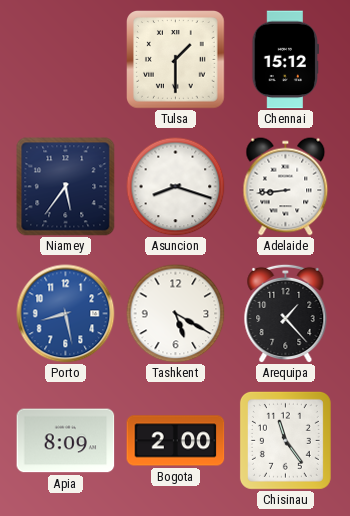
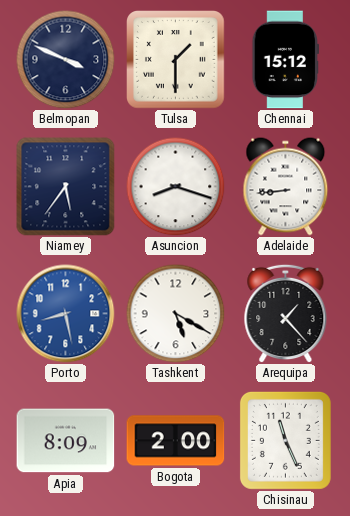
Belmopan: none -> 3:49
Chisinau: 11:24 -> 11:26
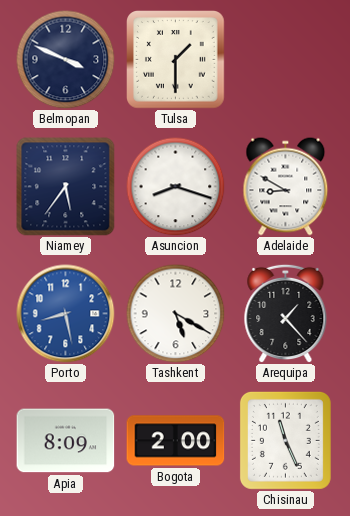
Chennai: 15:12 -> none
Adelaide: 8:44 -> 8:50
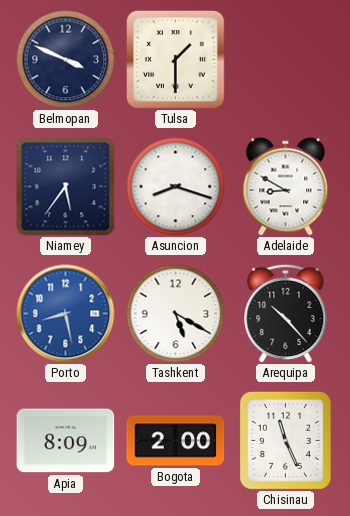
Arequipa: 1:23 -> 10:23
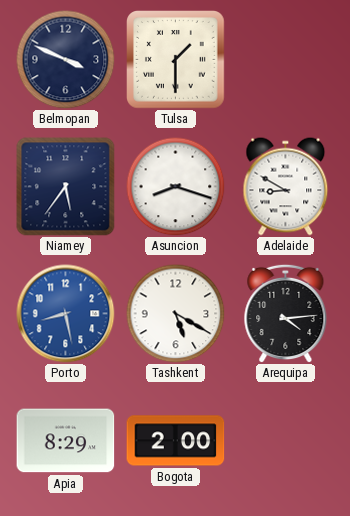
Arequipa: 10:23 -> 4:14
Apia: 8:09 -> 8:29
Chisinau: 11:26 -> none
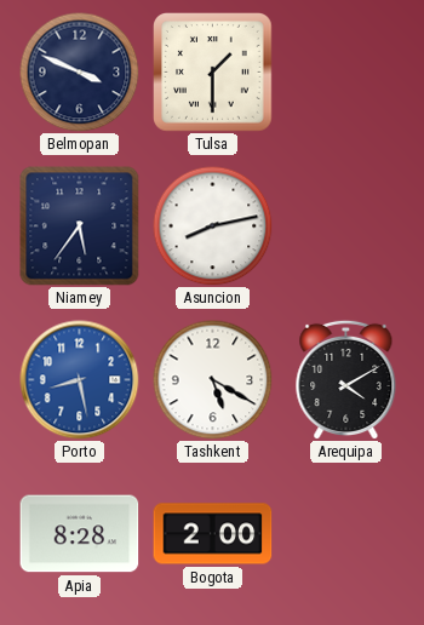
Asuncion: 8:18 -> 8:13
Adelaide: 8:50 -> none
Arequipa: 4:14 -> 4:10
Apia: 8:29 -> 8:28
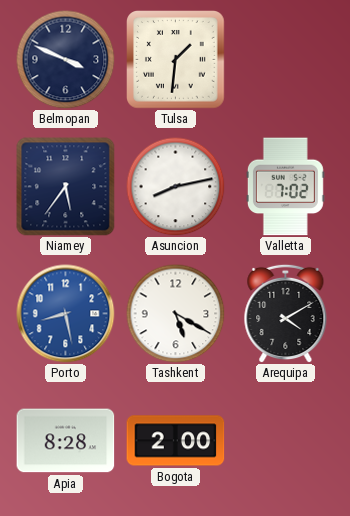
Tulsa: 1:30 -> 1:31
Valletta: none -> 7:02
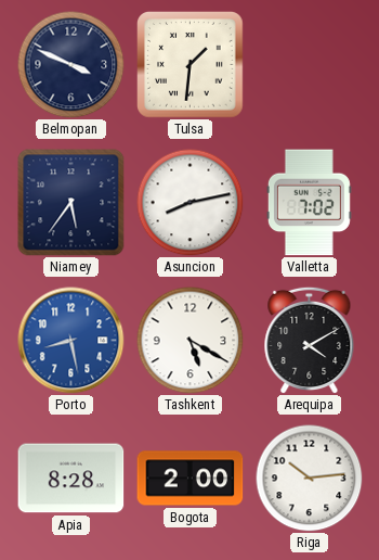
Riga: none -> 10:14
